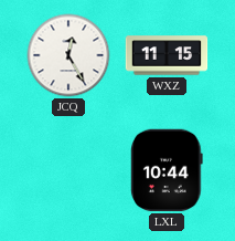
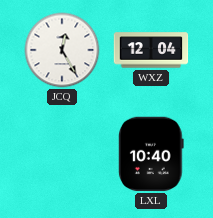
WXZ: 11:15 -> 12:04
LXL: 10:44 -> 10:40
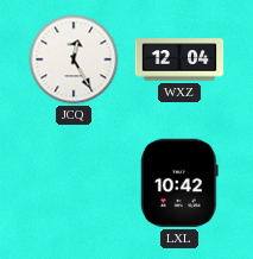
LXL: 10:40 -> 10:42
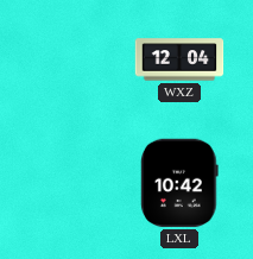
JCQ: 12:25 -> none
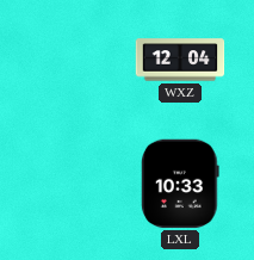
LXL: 10:42 -> 10:33
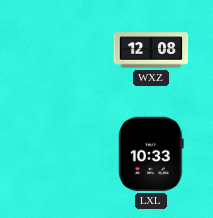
WXZ: 12:04 -> 12:08
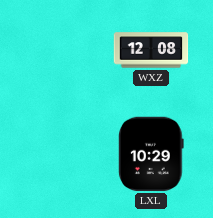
LXL: 10:33 -> 10:29
